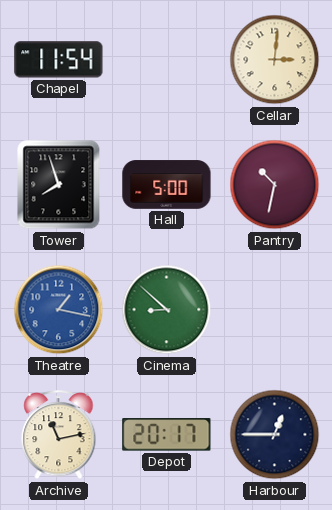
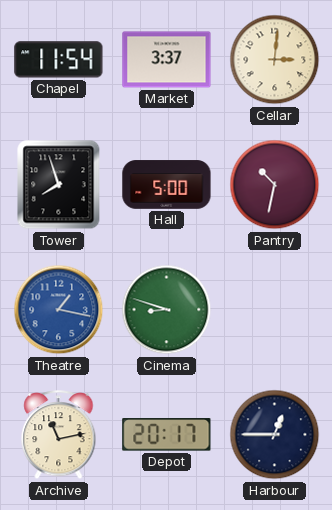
Market: none -> 3:37
Cinema: 8:52 -> 8:48
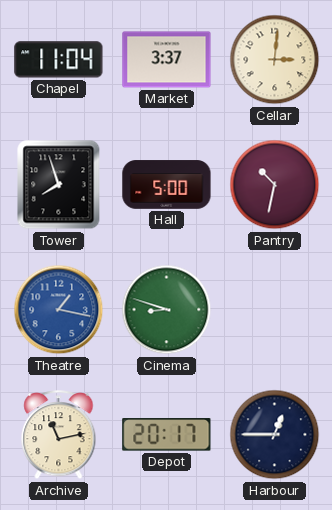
Chapel: 11:54 -> 11:04
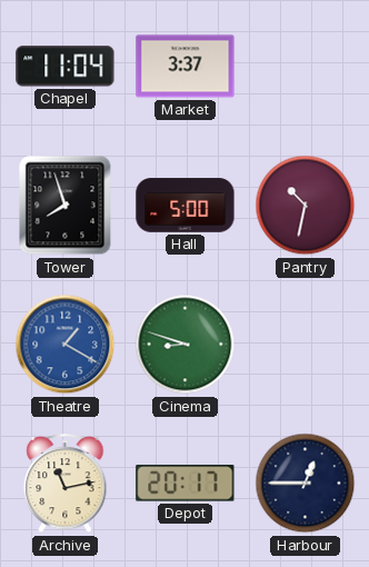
Cellar: 3:01 -> none
Theatre: 1:17 -> 1:20
